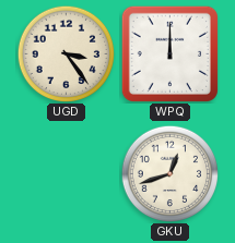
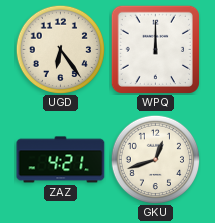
UGD: 3:24 -> 6:24
ZAZ: none -> 4:21
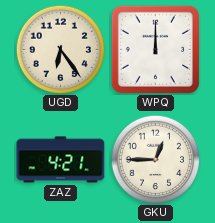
GKU: 12:42 -> 12:45
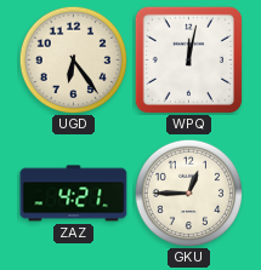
WPQ: 12:00 -> 12:02
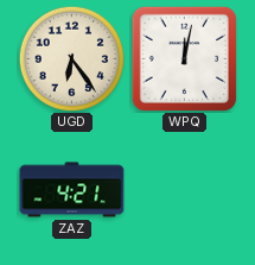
GKU: 12:45 -> none
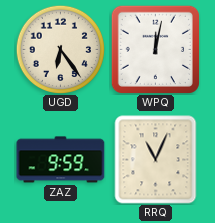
ZAZ: 4:21 -> 9:59
RRQ: none -> 11:04
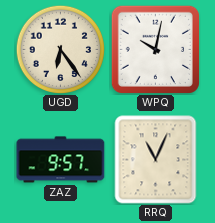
WPQ: 12:02 -> 10:02
ZAZ: 9:59 -> 9:57
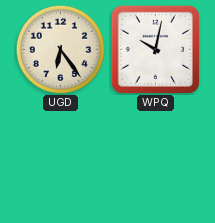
ZAZ: 9:57 -> none
RRQ: 11:04 -> none
